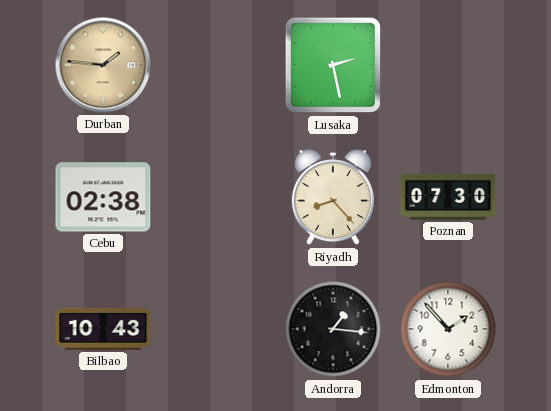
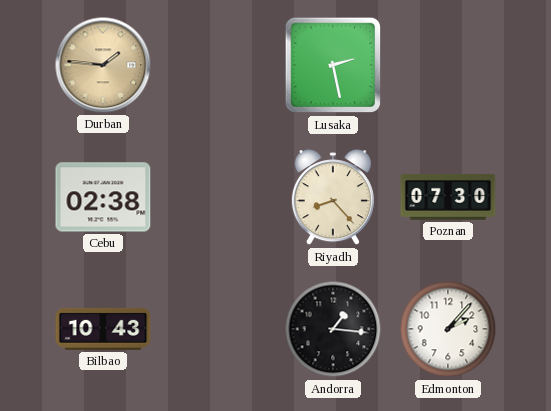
Edmonton: 1:53 -> 2:07
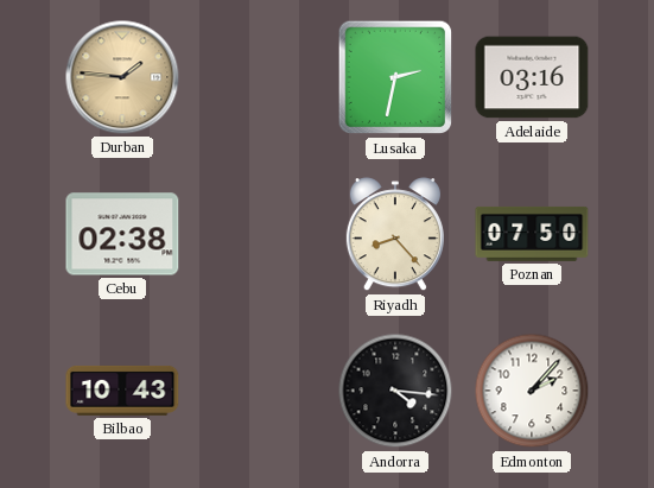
Lusaka: 2:28 -> 2:32
Adelaide: none -> 03:16
Poznan: 07:30 -> 07:50
Andorra: 1:16 -> 4:16
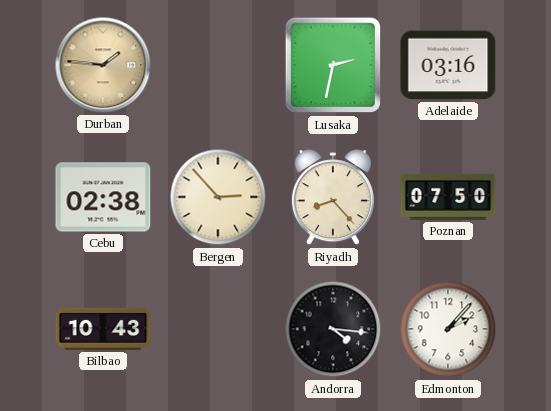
Bergen: none -> 2:53
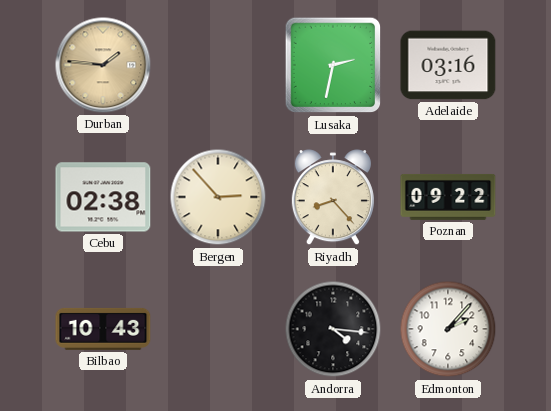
Poznan: 07:50 -> 09:22
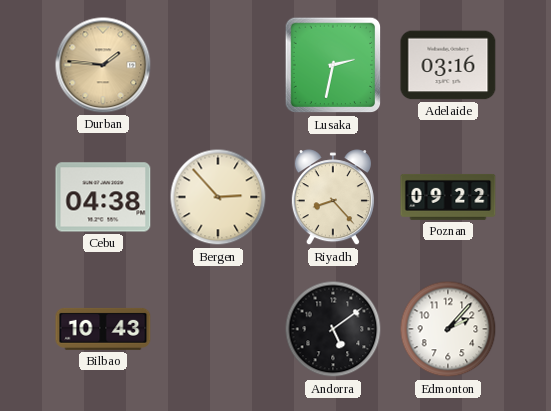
Cebu: 02:38 -> 04:38
Andorra: 4:16 -> 5:09
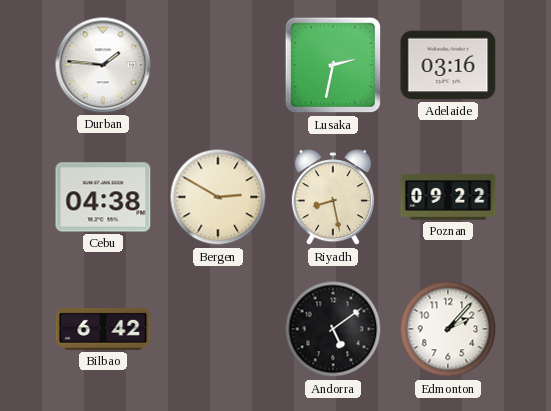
Durban dial: champagne -> white
Bergen: 2:53 -> 2:50
Riyadh: 8:23 -> 8:28
Bilbao: 10:43 -> 6:42
